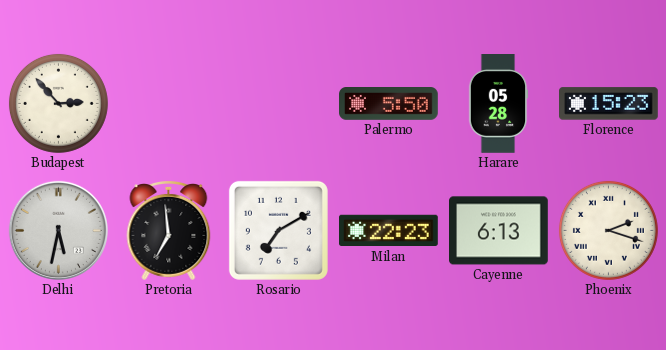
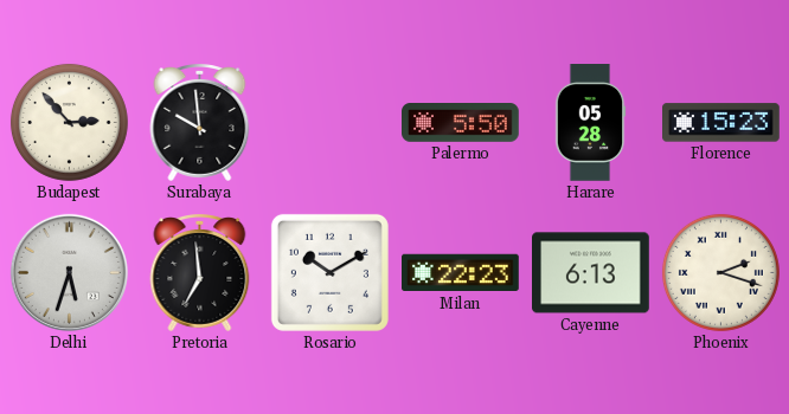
Surabaya: none -> 9:59
Delhi: 5:32 -> 5:33
Rosario: 7:10 -> 10:10
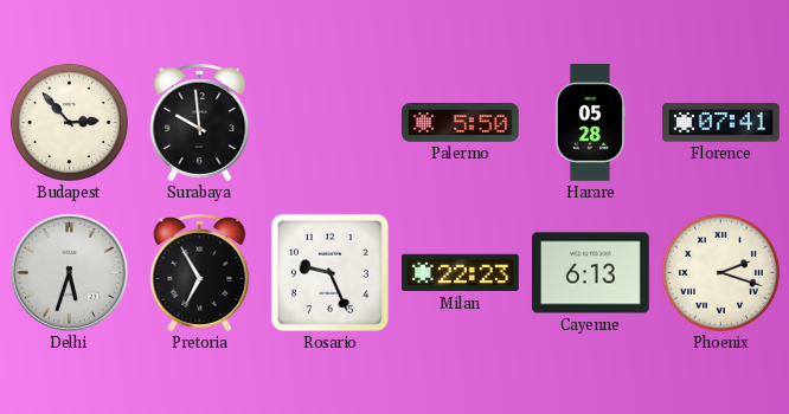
Florence: 15:23 -> 07:41
Pretoria: 6:59 -> 6:55
Rosario: 10:10 -> 9:26
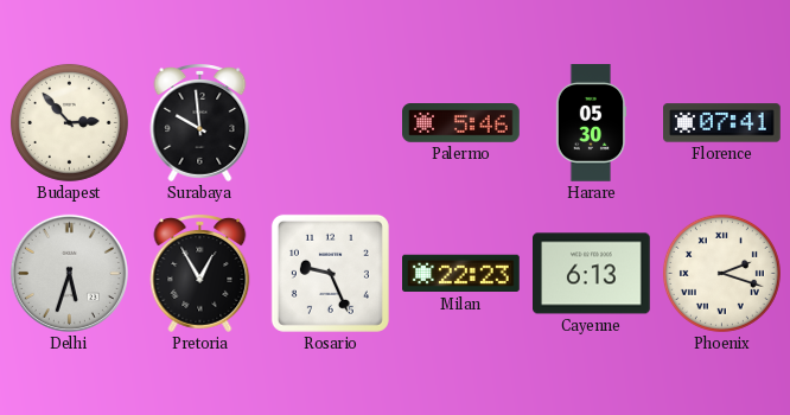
Palermo: 5:50 -> 5:46
Harare: 05:28 -> 05:30
Pretoria: 6:55 -> 12:55
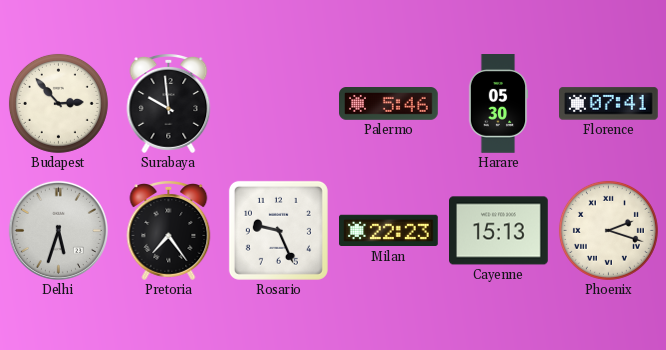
Pretoria: 12:55 -> 7:24
Cayenne: 6:13 -> 15:13
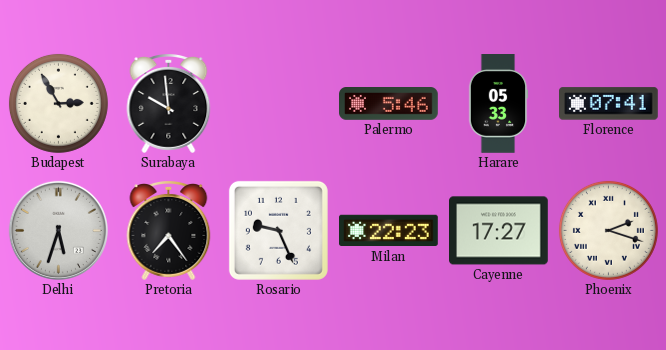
Budapest: 2:53 -> 2:55
Harare: 05:30 -> 05:33
Cayenne: 15:13 -> 17:27
